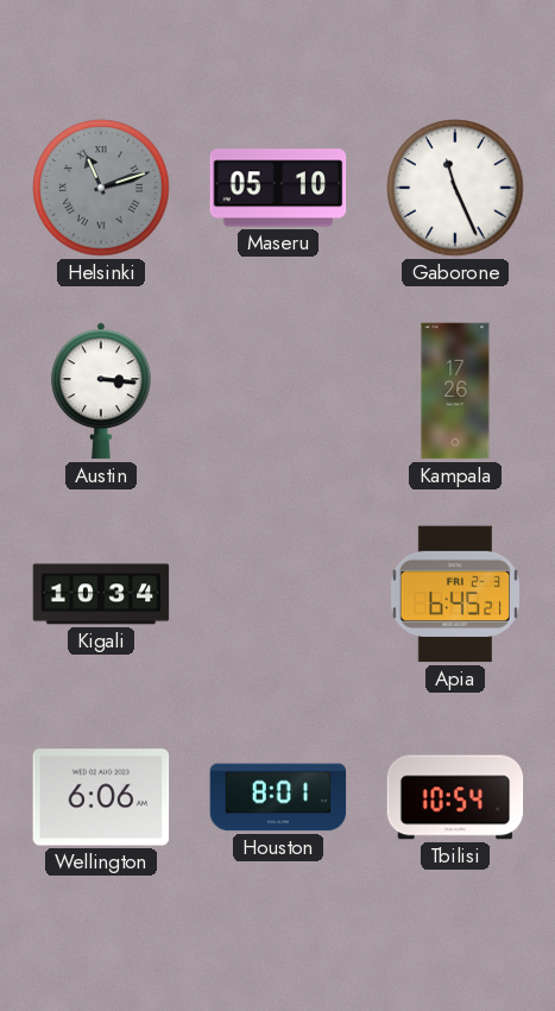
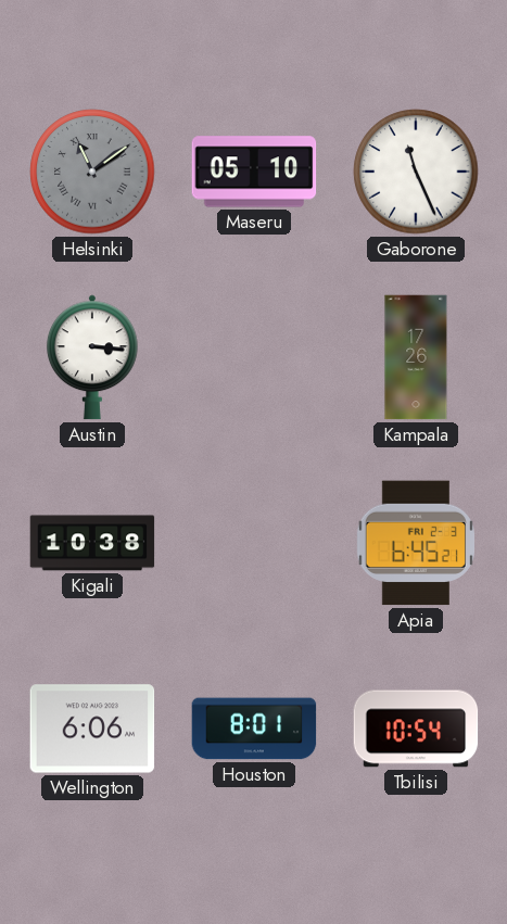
Helsinki: 11:12 -> 11:09
Kigali: 10:34 -> 10:38
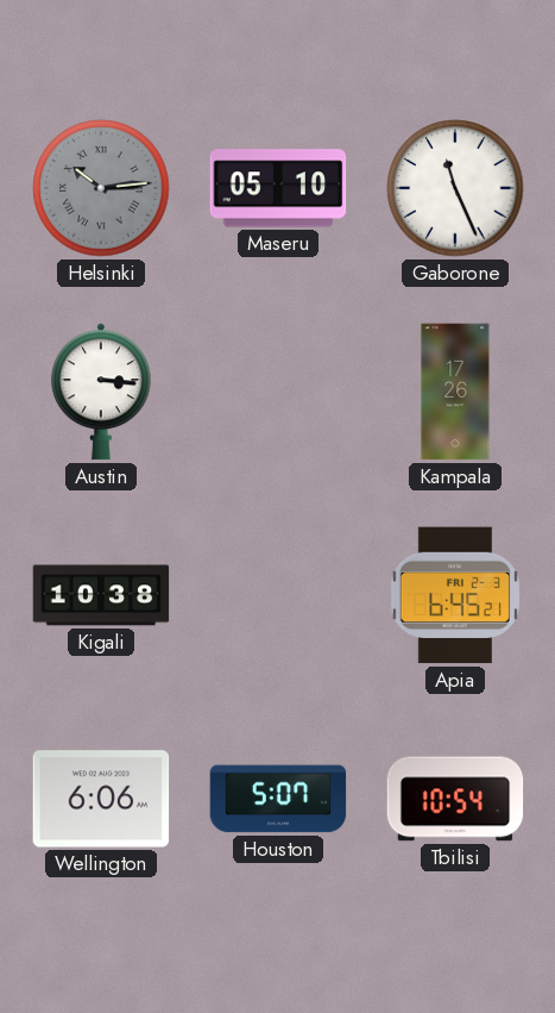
Helsinki: 11:09 -> 10:14
Houston: 8:01 -> 5:07
